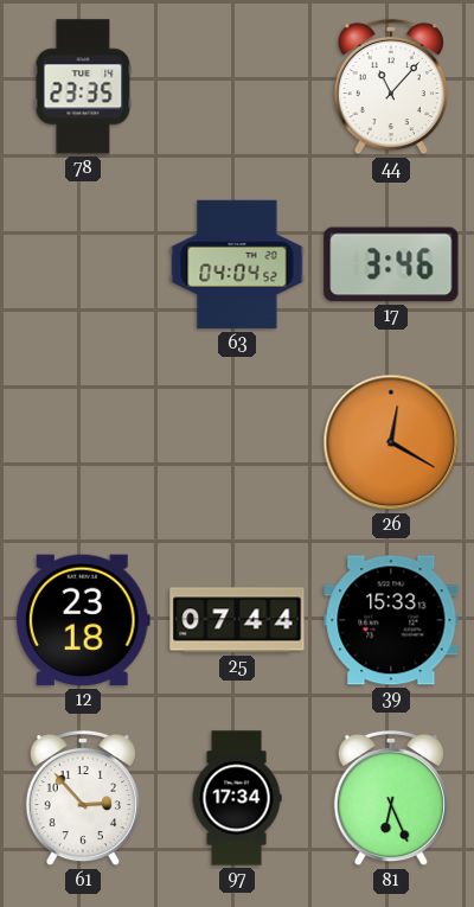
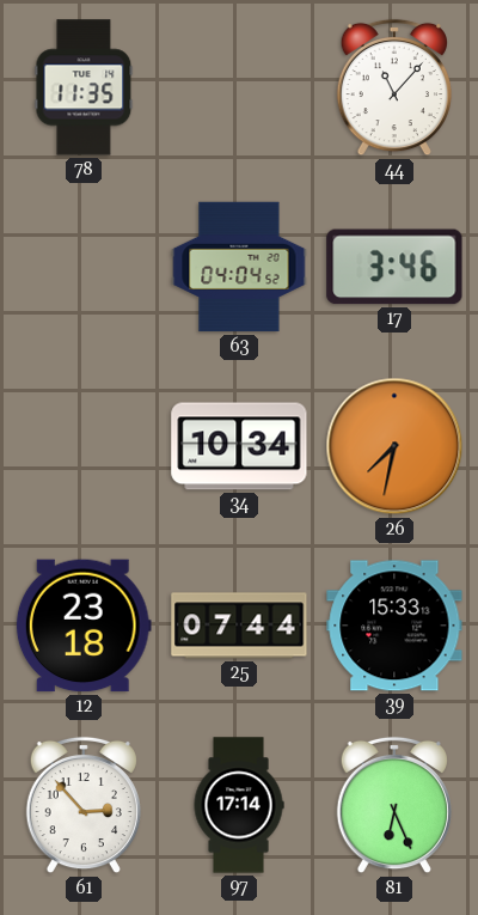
78: 23:35 -> 11:35
34: none -> 10:34
26: 12:20 -> 7:32
97: 17:34 -> 17:14
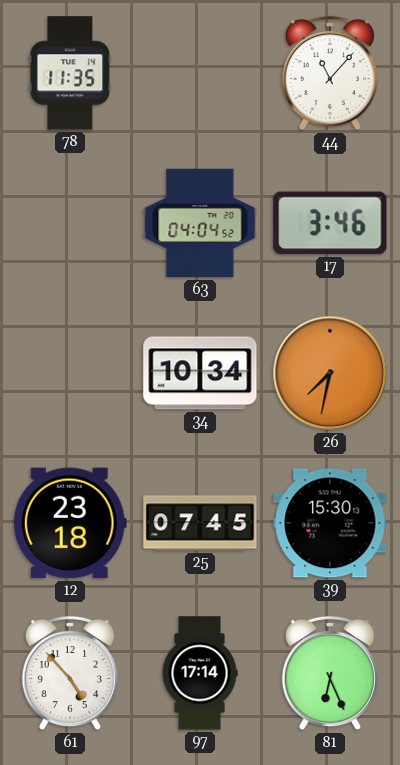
25: 07:44 -> 07:45
39: 15:33 -> 15:30
61: 2:53 -> 4:53
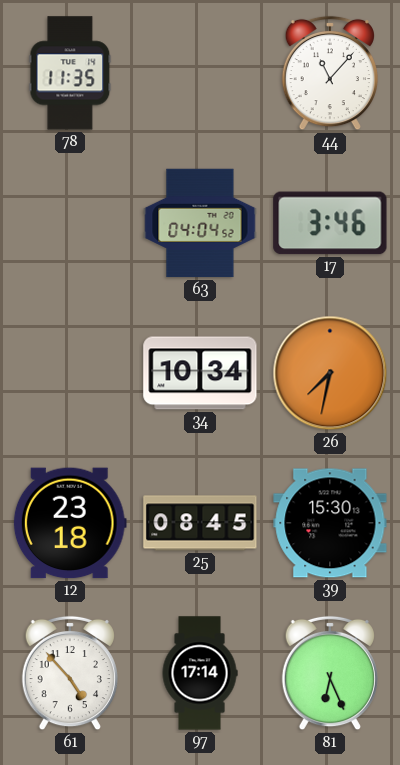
25: 07:45 -> 08:45
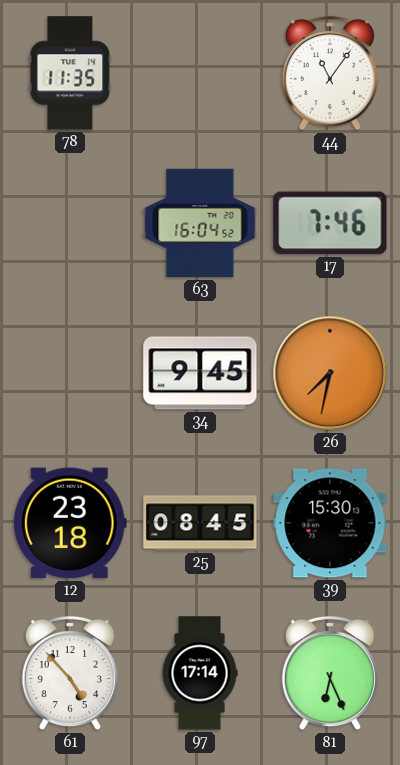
44: 11:07 -> 11:06
63: 04:04 -> 16:04
17: 3:46 -> 7:46
34: 10:34 -> 9:45
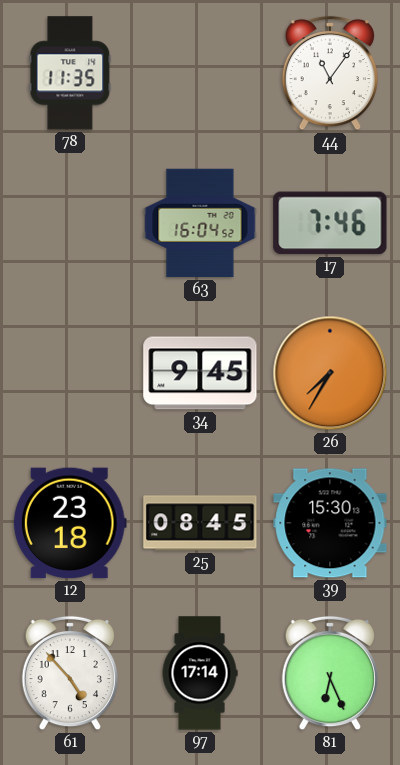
26: 7:32 -> 7:35
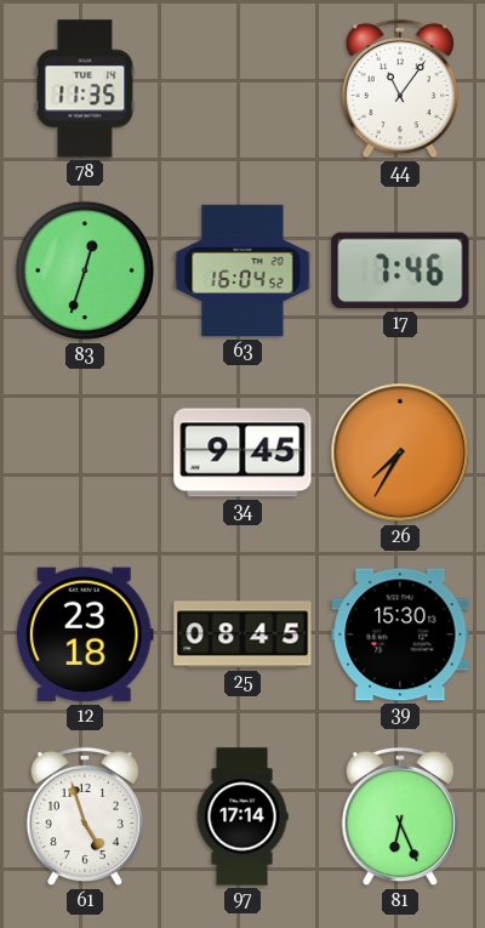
83: none -> 12:33
61: 4:53 -> 4:57
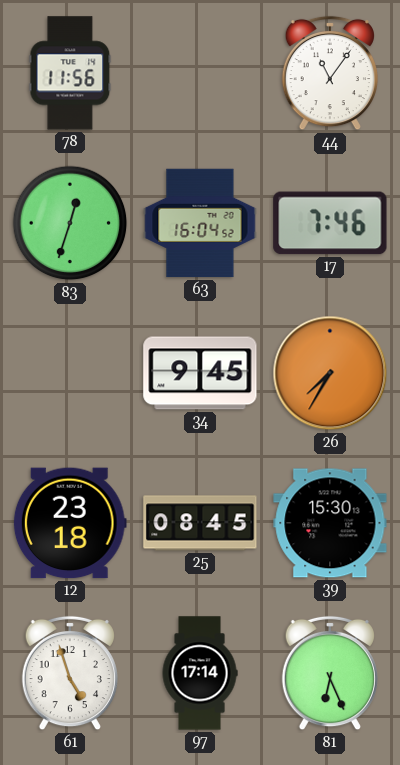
78: 11:35 -> 11:56
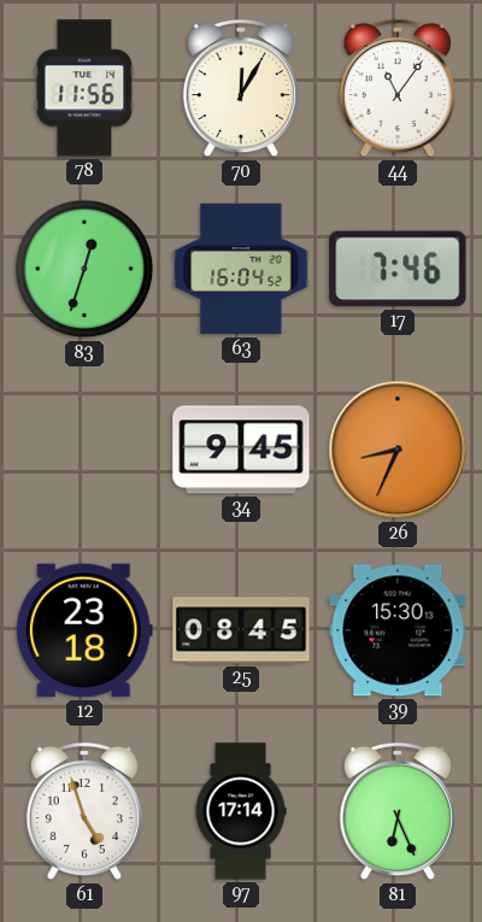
70: none -> 12:05
26: 7:35 -> 8:34
